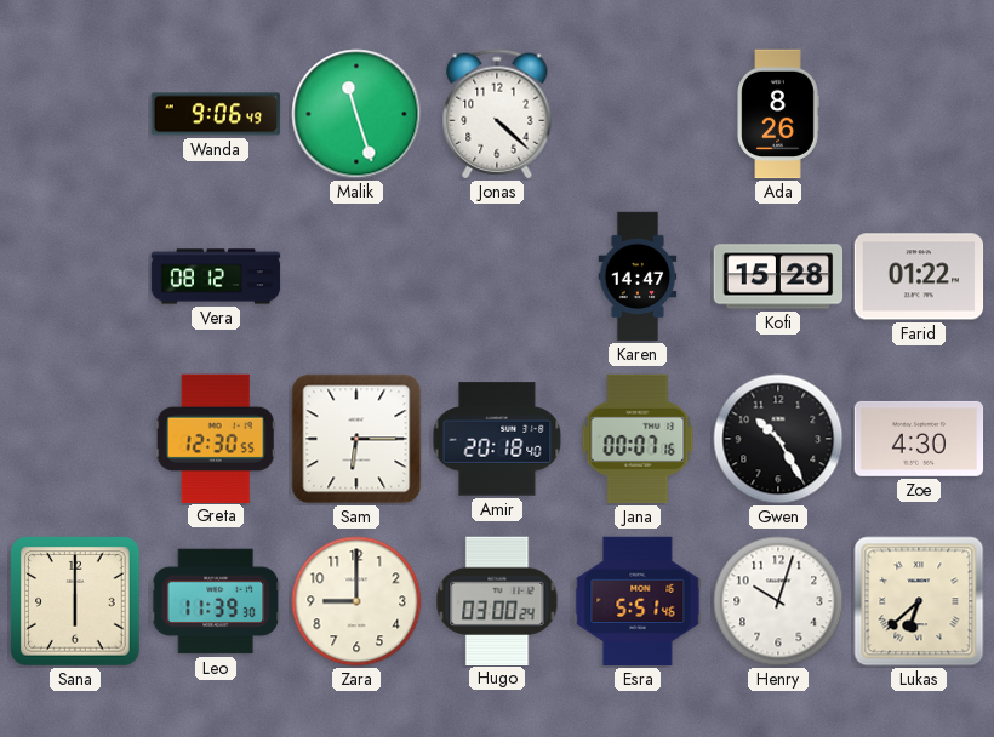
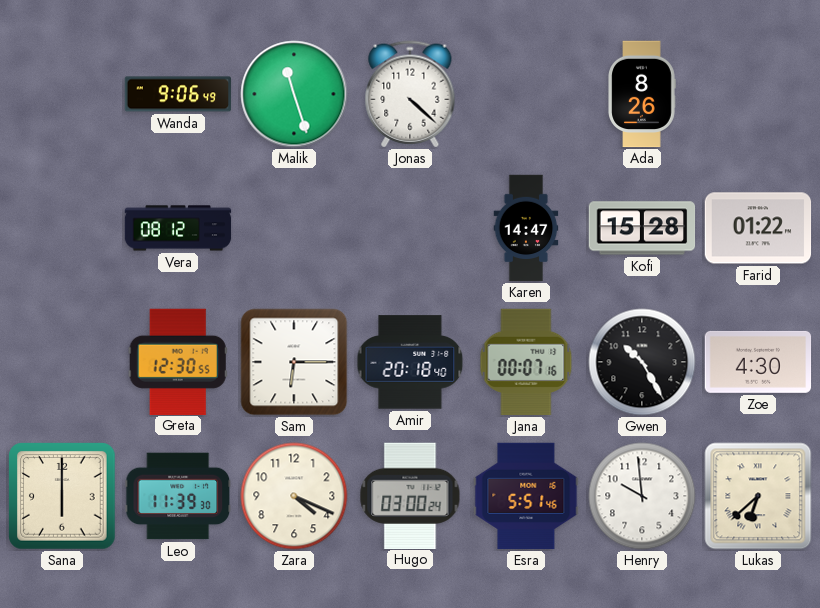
Zara: 9:00 -> 4:19
Henry: 10:03 -> 9:59
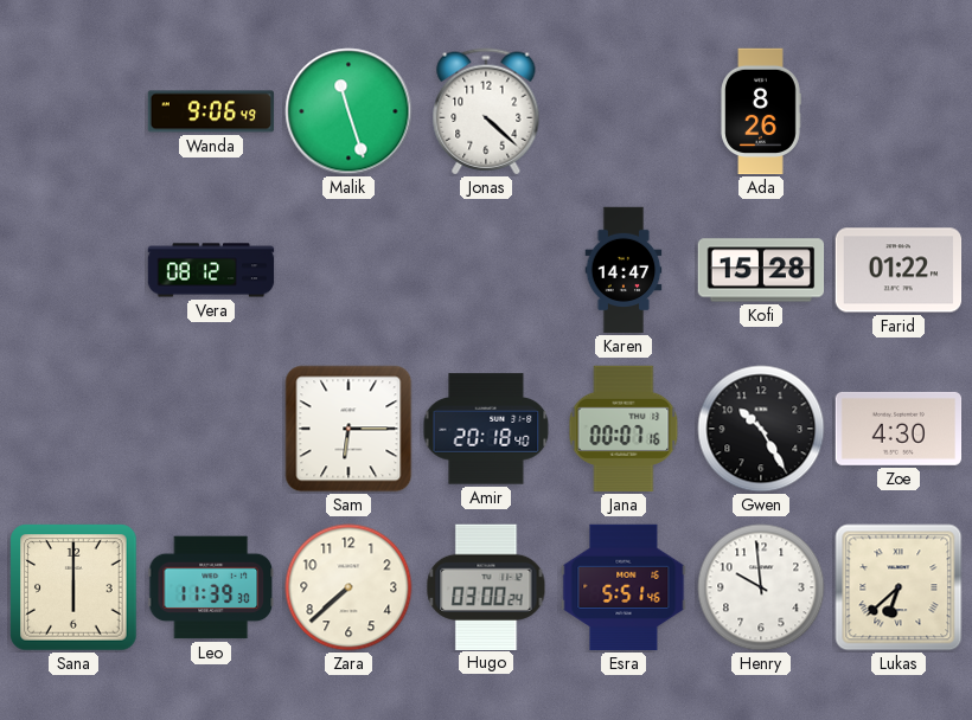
Greta: 12:30 -> none
Zara: 4:19 -> 7:38
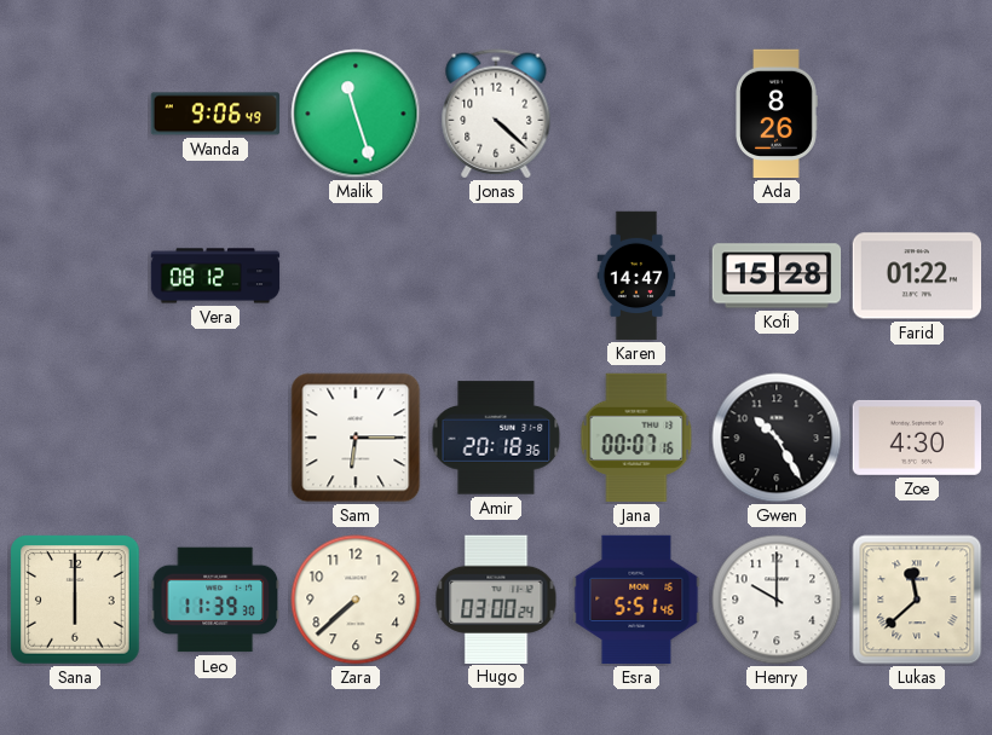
Amir: 20:18:40 -> 20:18:36
Henry: 9:59 -> 10:00
Lukas: 6:38 -> 11:38
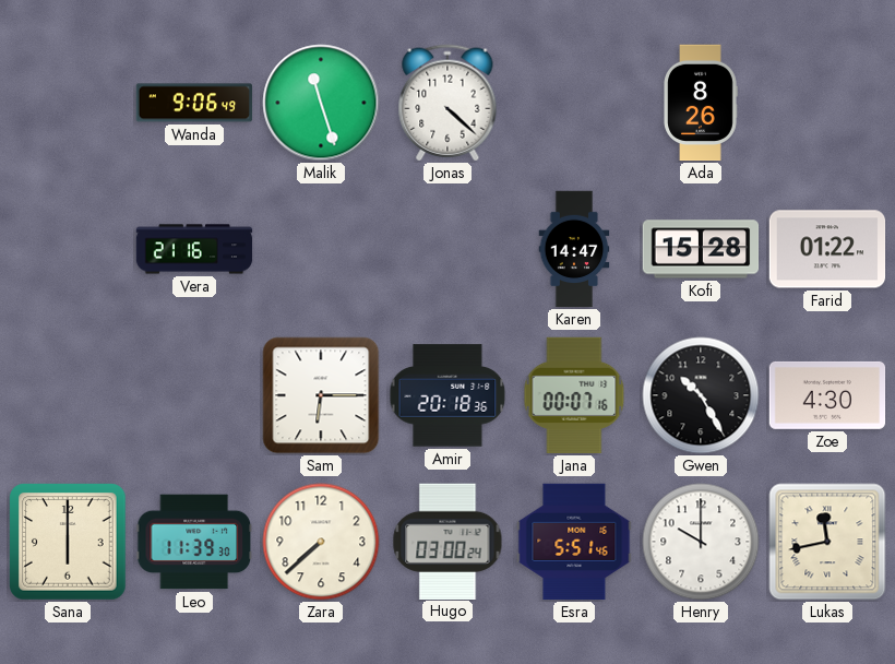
Vera: 08:12 -> 21:16
Lukas: 11:38 -> 11:43
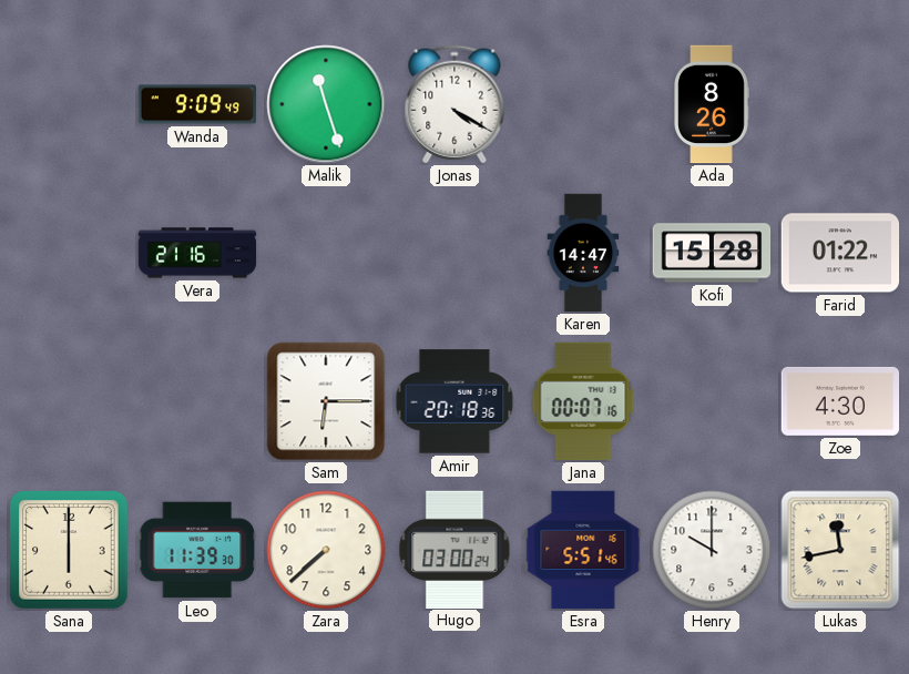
Wanda: 9:06 -> 9:09
Jonas: 4:22 -> 4:20
Gwen: 10:25 -> none
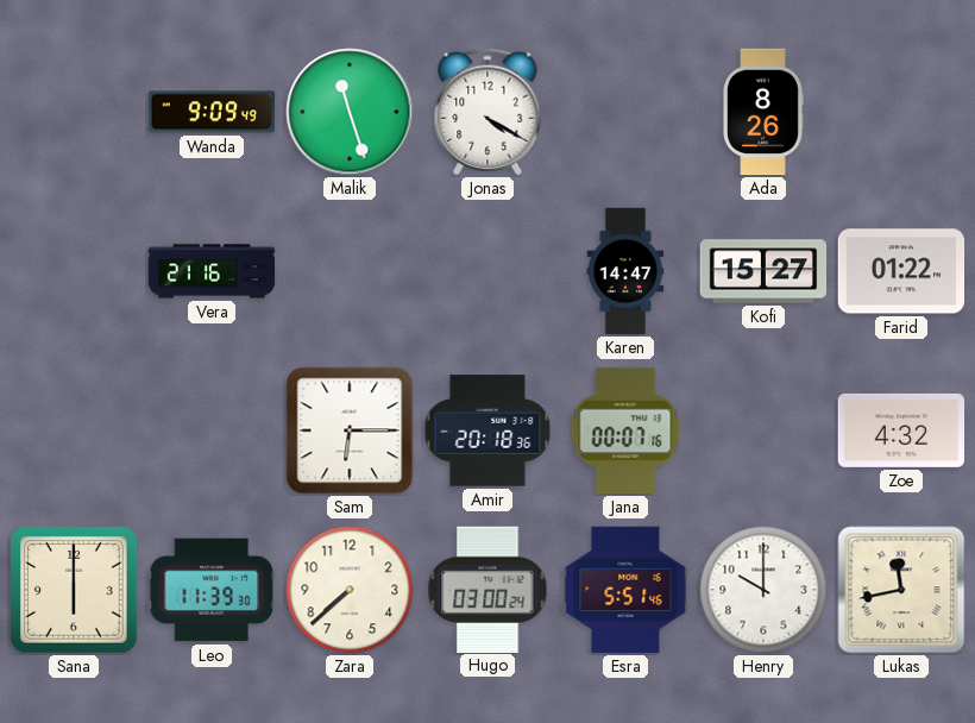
Kofi: 15:28 -> 15:27
Zoe: 4:30 -> 4:32
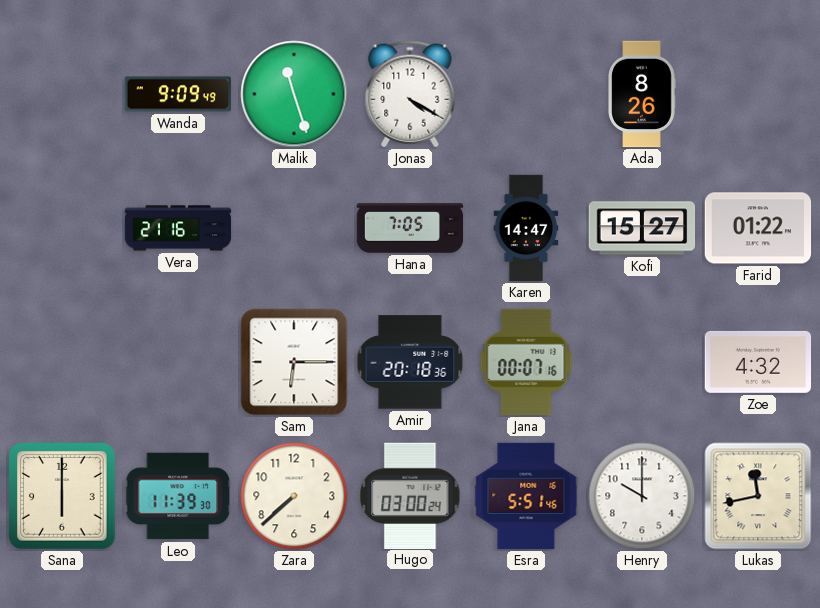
Hana: none -> 7:05
